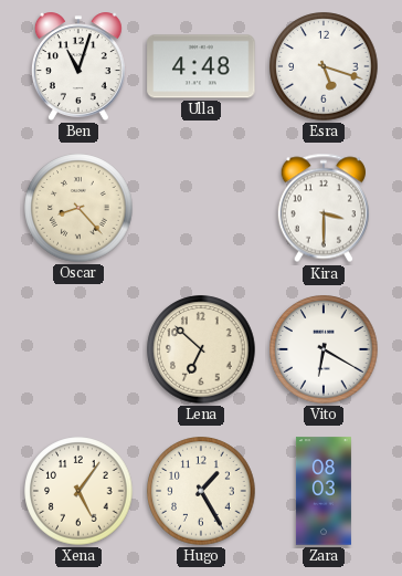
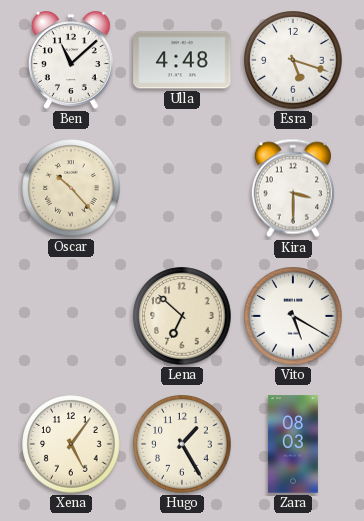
Ben: 11:03 -> 11:08
Oscar: 8:23 -> 10:23
Vito: 6:20 -> 5:20
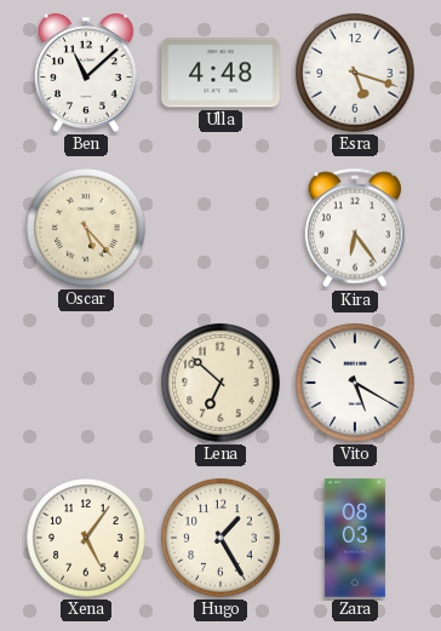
Oscar: 10:23 -> 5:23
Kira: 3:30 -> 6:24
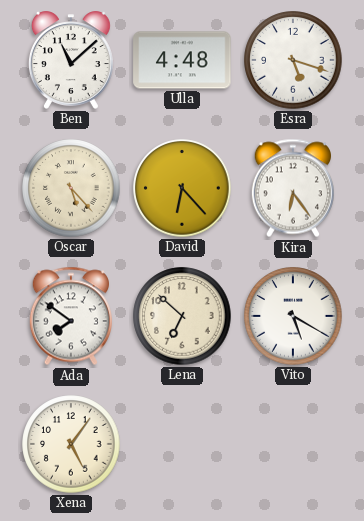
David: none -> 6:23
Ada: none -> 7:51
Hugo: 1:25 -> none
Zara: 08:03 -> none
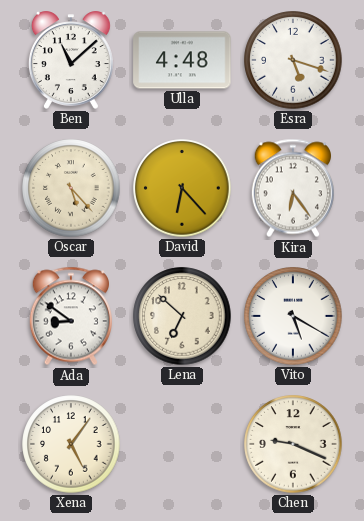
Ada: 7:51 -> 8:51
Chen: none -> 9:19
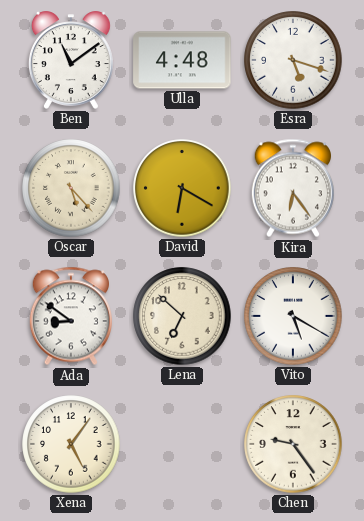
Ben: 11:08 -> 11:09
David: 6:23 -> 6:20
Chen: 9:19 -> 9:24
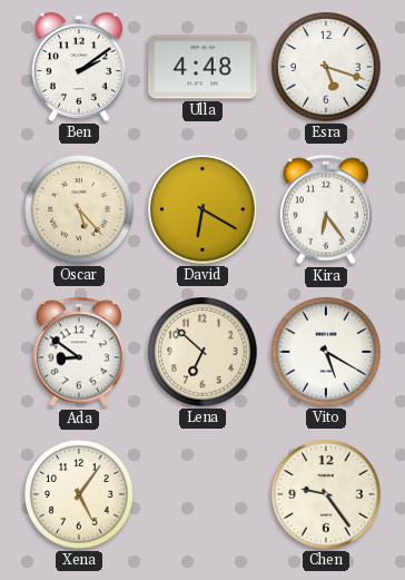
Ben: 11:09 -> 2:09
